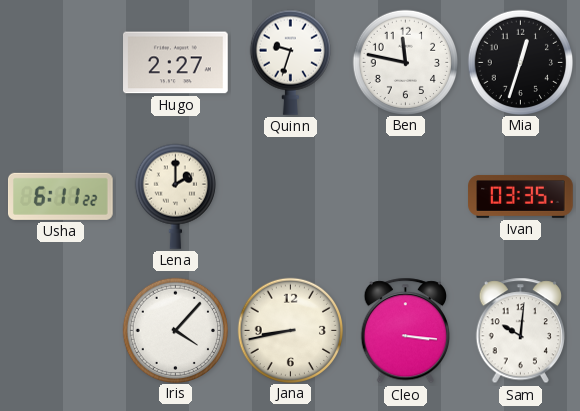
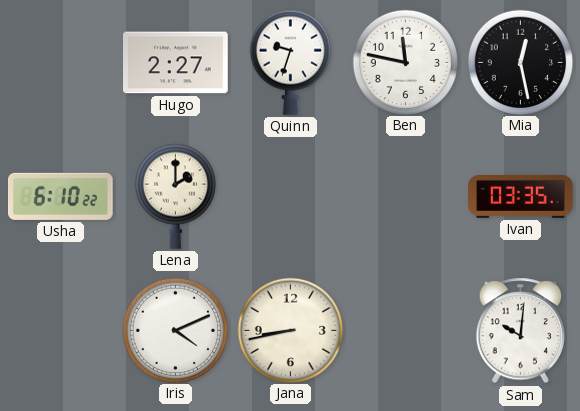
Mia: 12:33 -> 12:28
Usha: 6:11 -> 6:10
Iris: 4:07 -> 4:11
Cleo: 3:16 -> none
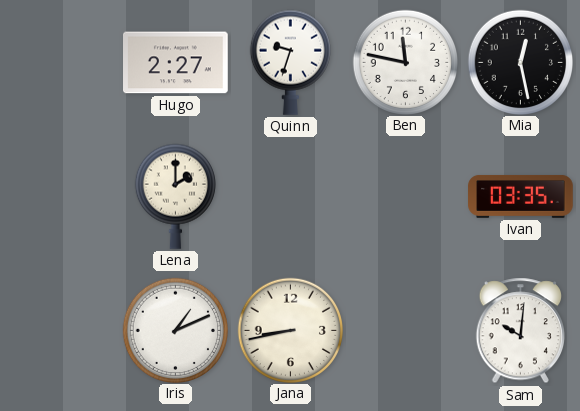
Usha: 6:10 -> none
Iris: 4:11 -> 1:11
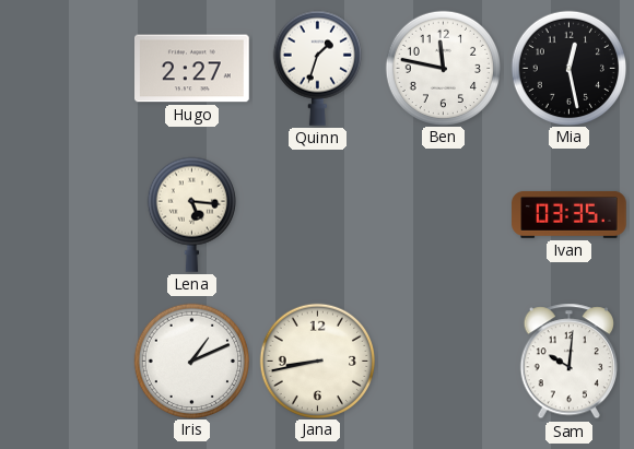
Quinn: 9:33 -> 1:33
Lena: 2:00 -> 5:16
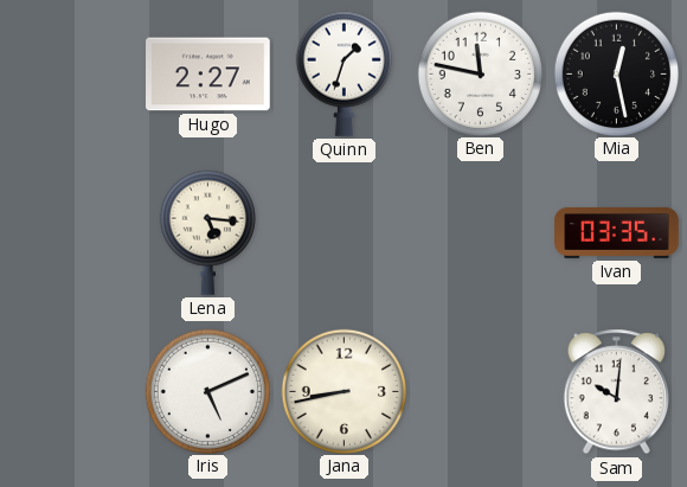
Iris: 1:11 -> 5:11
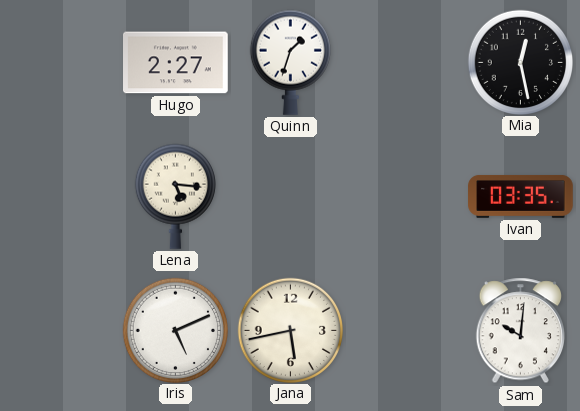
Ben: 11:47 -> none
Jana: 8:43 -> 5:43
